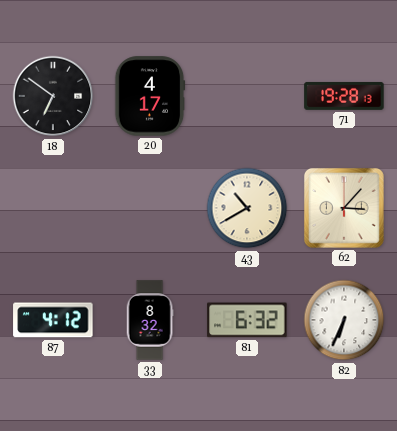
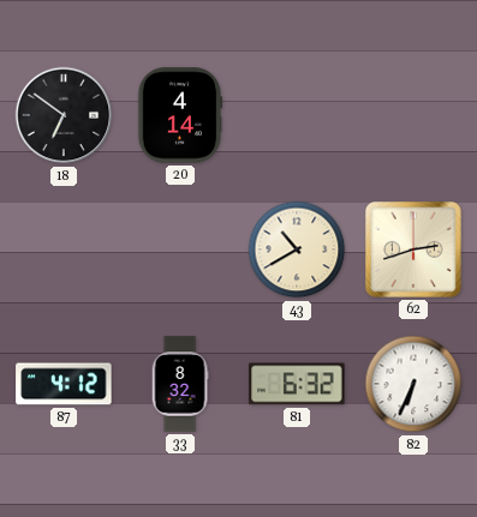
20: 4:17 -> 4:14
71: 19:28 -> none
62: 3:07 -> 2:42
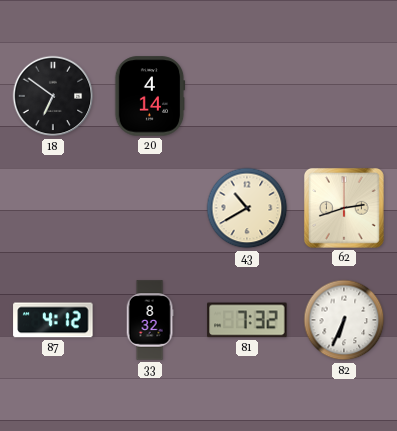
81: 6:32 -> 7:32
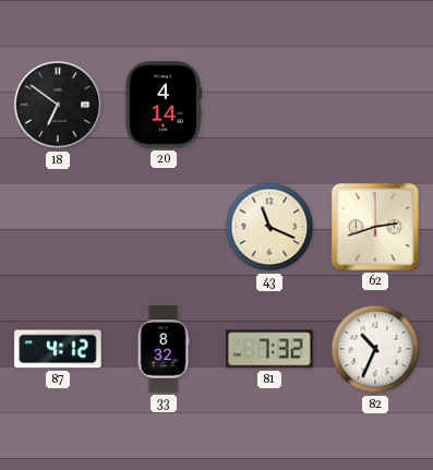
43: 10:40 -> 11:19
82: 6:34 -> 10:34
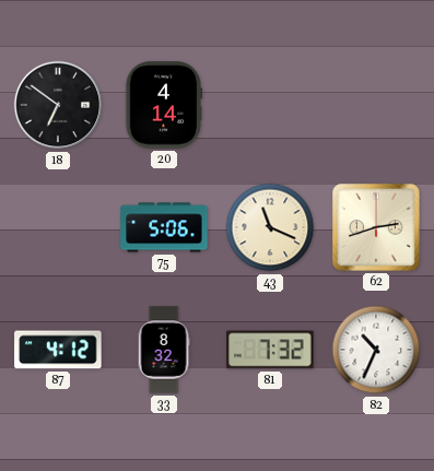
75: none -> 5:06
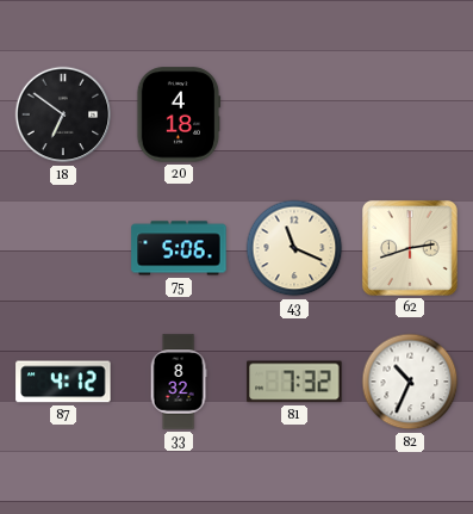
20: 4:14 -> 4:18
